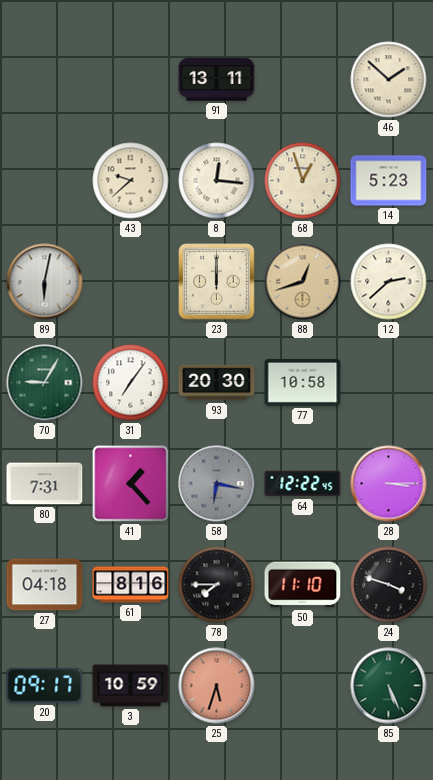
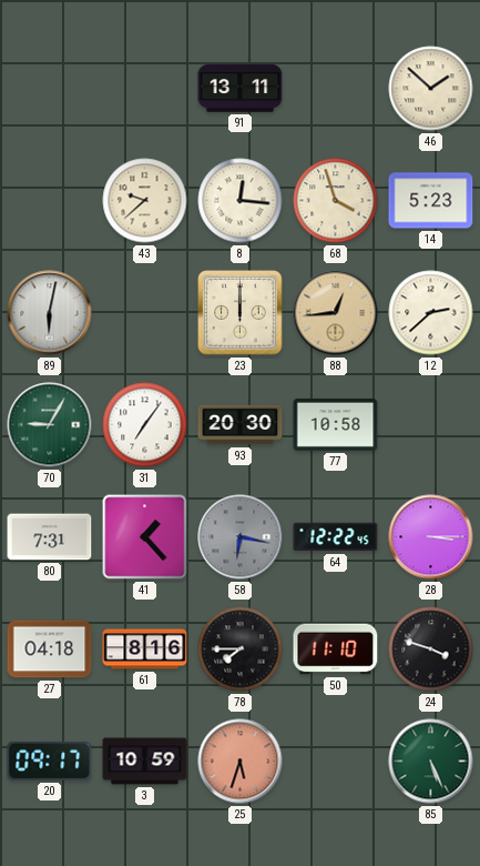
68: 12:57 -> 3:57
88: 12:42 -> 12:44
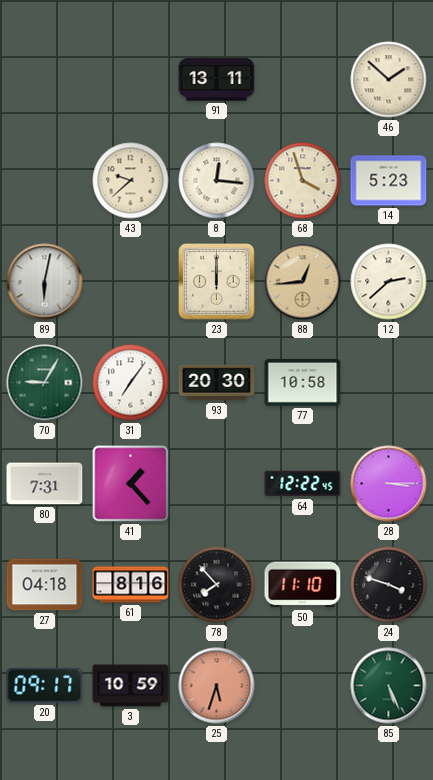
58: 6:17 -> none
78: 7:45 -> 7:53
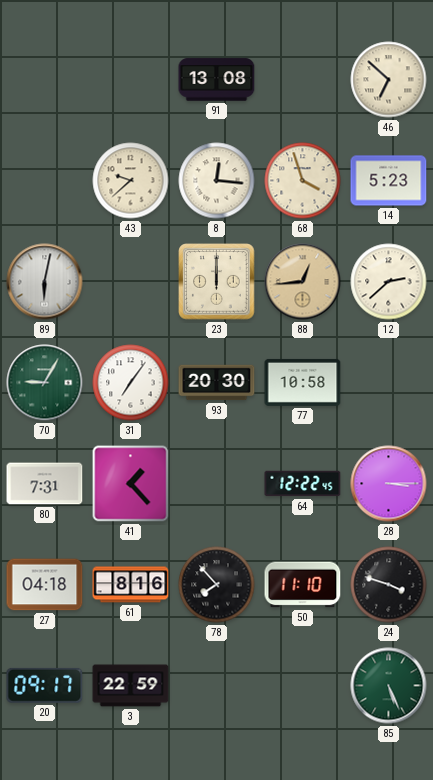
91: 13:11 -> 13:08
46: 1:52 -> 6:52
3: 10:59 -> 22:59
25: 5:33 -> none
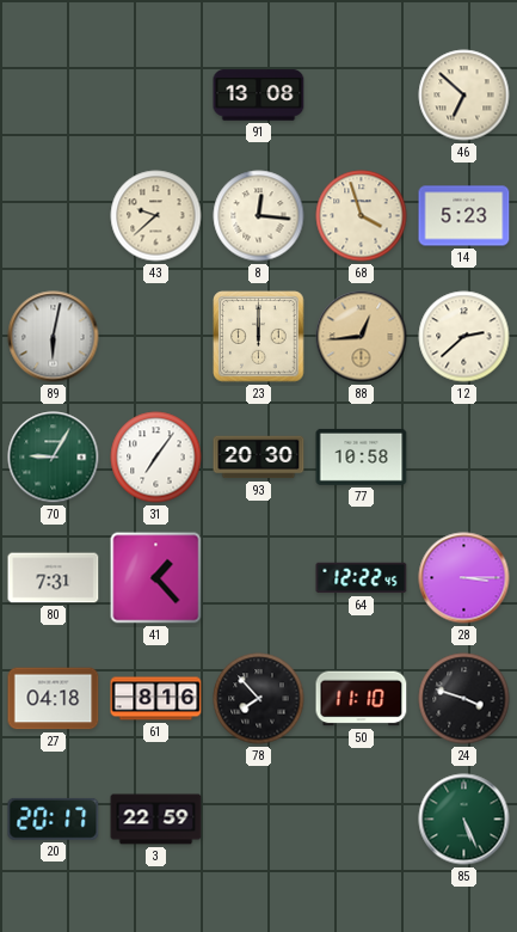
20: 09:17 -> 20:17
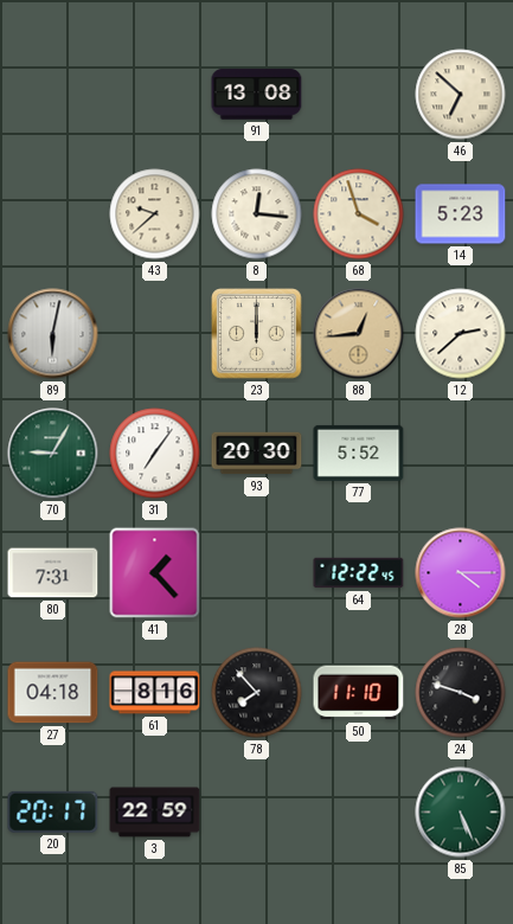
77: 10:58 -> 5:52
28: 3:15 -> 4:15
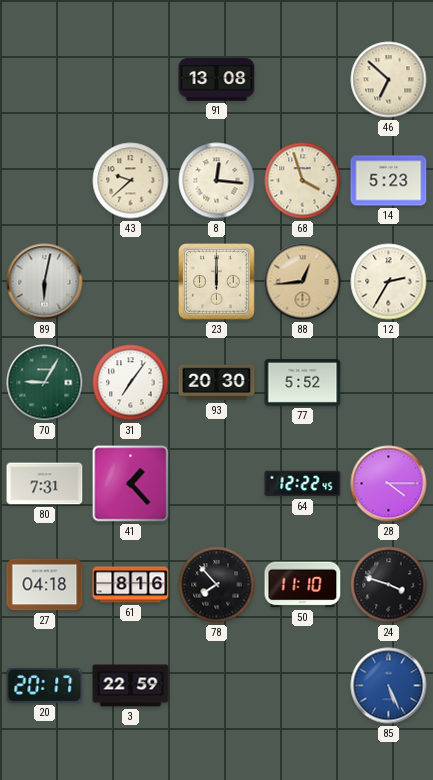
12: 2:38 -> 2:35
85 dial: green -> blue
